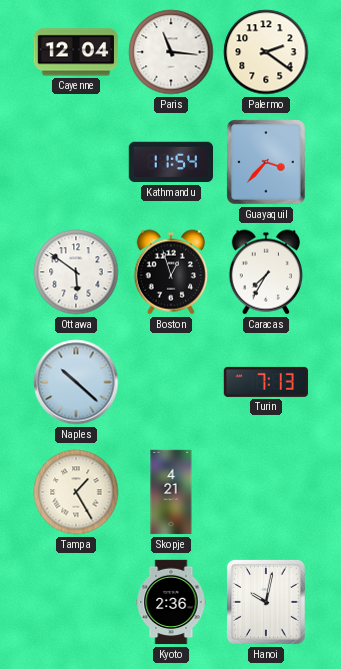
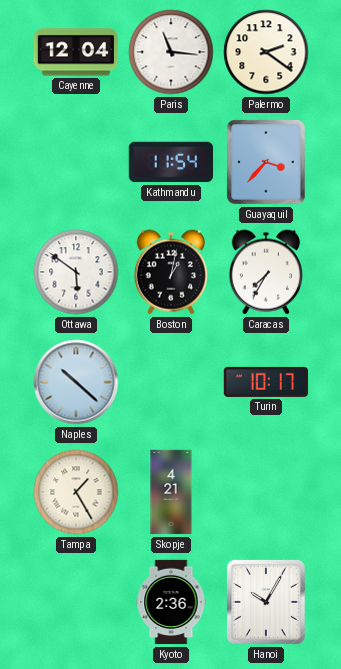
Boston: 12:57 -> 1:02
Turin: 7:13 -> 10:17
Hanoi: 10:02 -> 10:05
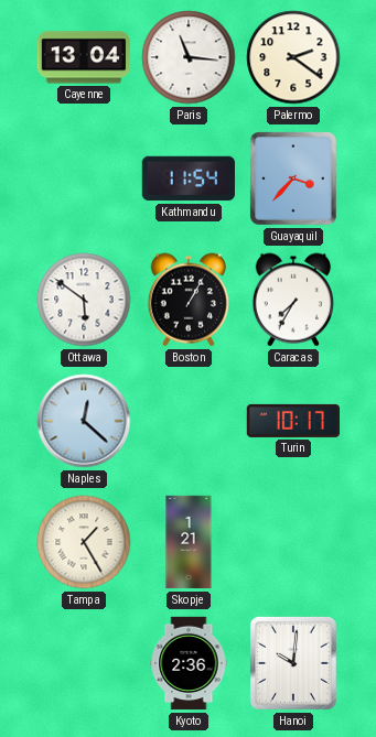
Cayenne: 12:04 -> 13:04
Boston: 1:02 -> 1:05
Naples: 10:22 -> 12:22
Skopje: 4:21 -> 1:21
Hanoi: 10:05 -> 10:01
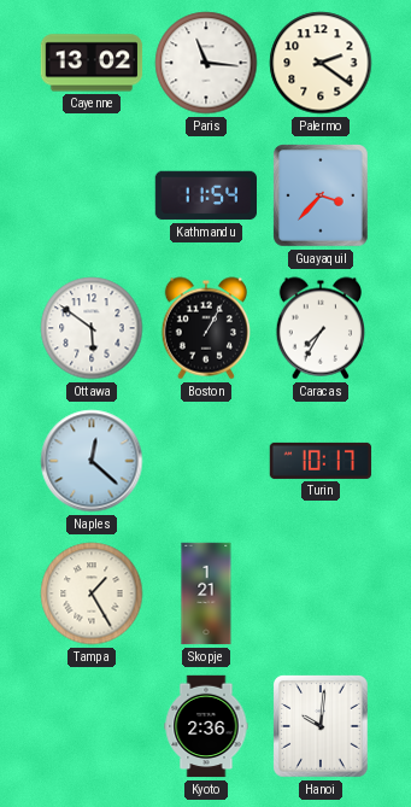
Cayenne: 13:04 -> 13:02
